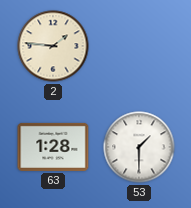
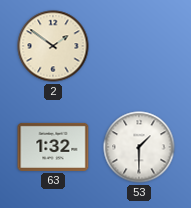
2: 1:46 -> 1:51
63: 1:28 -> 1:32
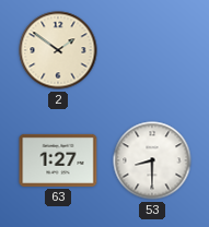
63: 1:32 -> 1:27
53: 1:30 -> 8:30
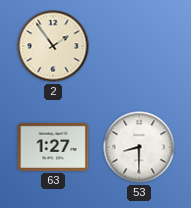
2: 1:51 -> 1:54
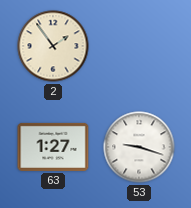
53: 8:30 -> 9:18
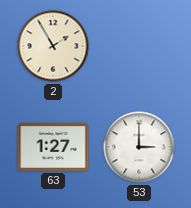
2: 1:54 -> 1:55
53: 9:18 -> 3:00
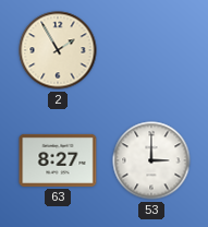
63: 1:27 -> 8:27
